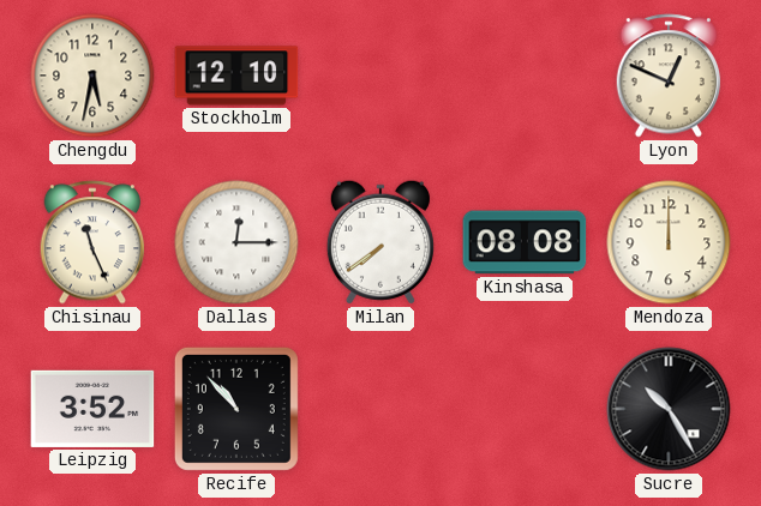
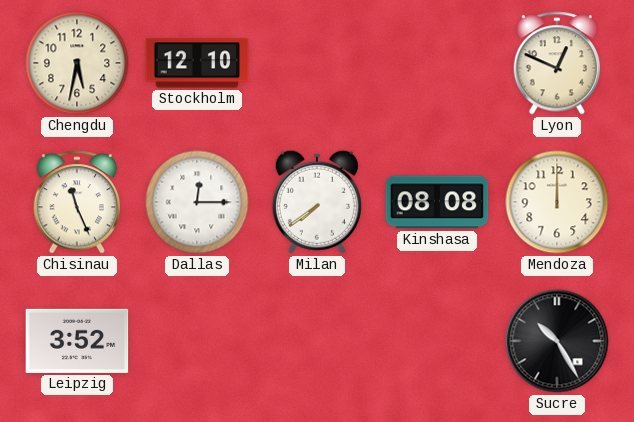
Recife: 10:53 -> none
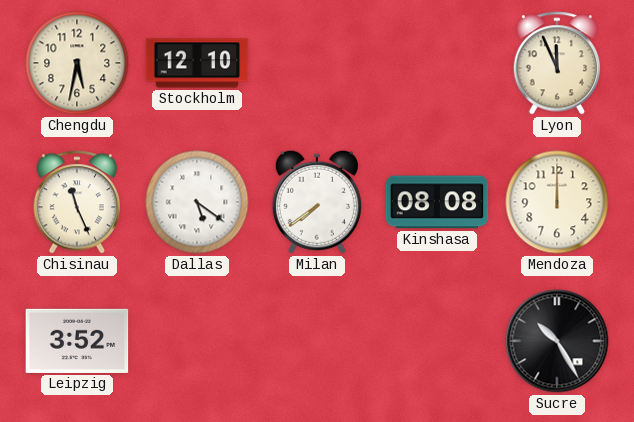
Lyon: 12:49 -> 11:56
Dallas: 12:15 -> 5:21
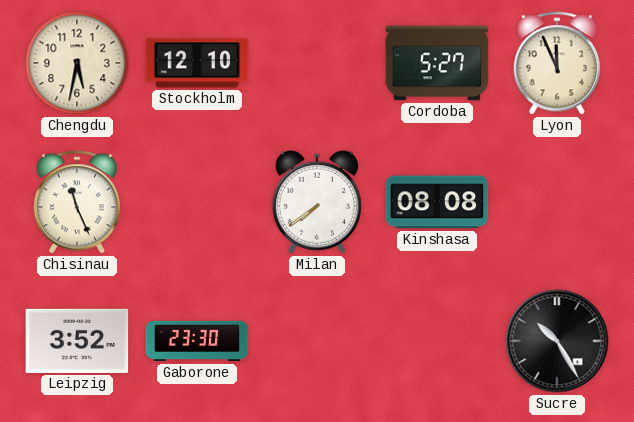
Cordoba: none -> 5:27
Dallas: 5:21 -> none
Mendoza: 12:00 -> none
Gaborone: none -> 23:30
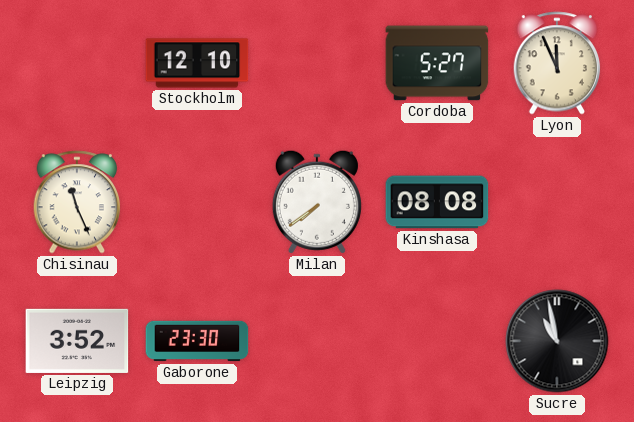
Chengdu: 5:32 -> none
Sucre: 10:25 -> 10:58
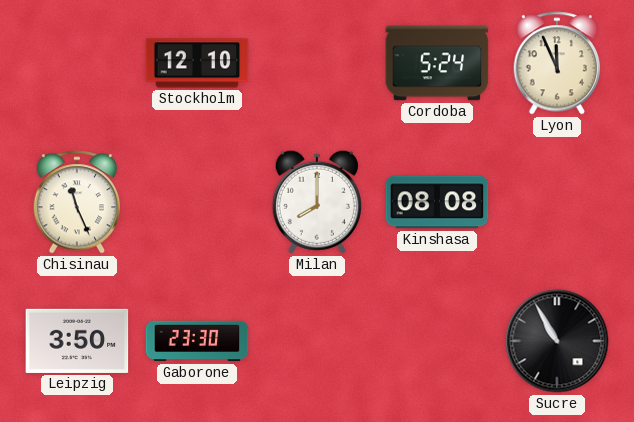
Cordoba: 5:27 -> 5:24
Milan: 7:39 -> 8:00
Leipzig: 3:52 -> 3:50
Sucre: 10:58 -> 10:55
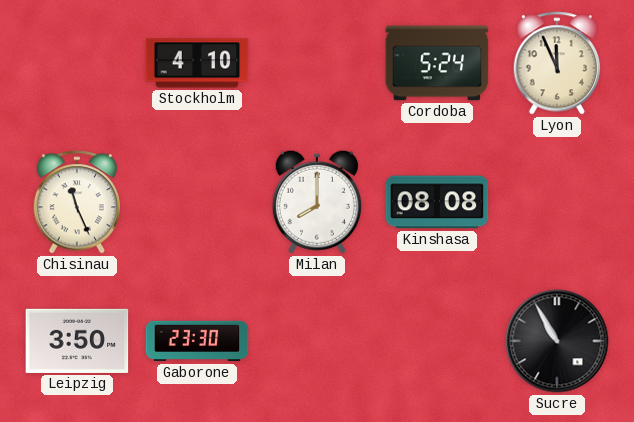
Stockholm: 12:10 -> 4:10
